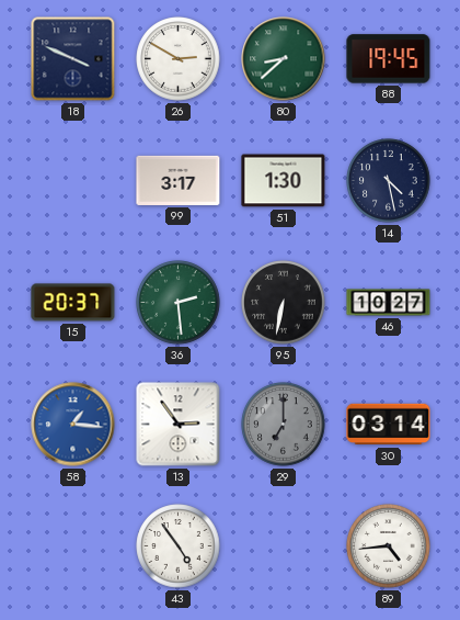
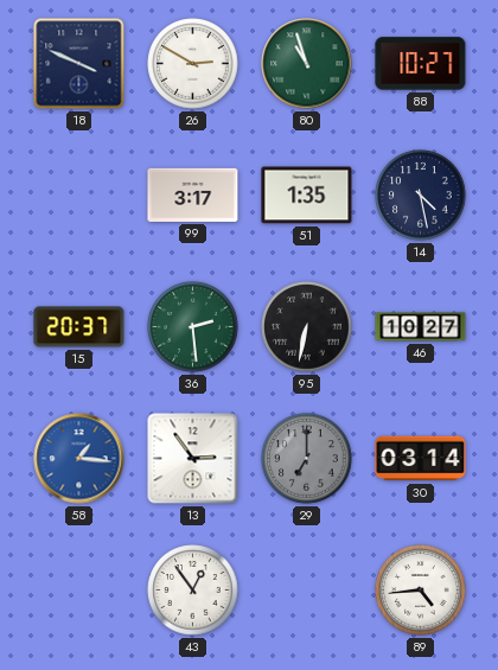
80: 8:38 -> 10:57
88: 19:45 -> 10:27
51: 1:30 -> 1:35
43: 4:54 -> 12:54
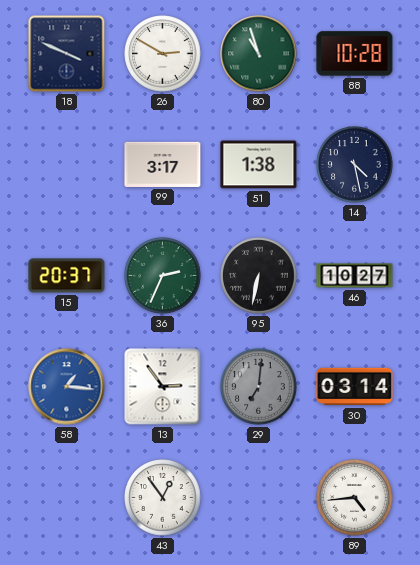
88: 10:27 -> 10:28
51: 1:35 -> 1:38
36: 2:29 -> 2:34
29: 7:00 -> 7:01
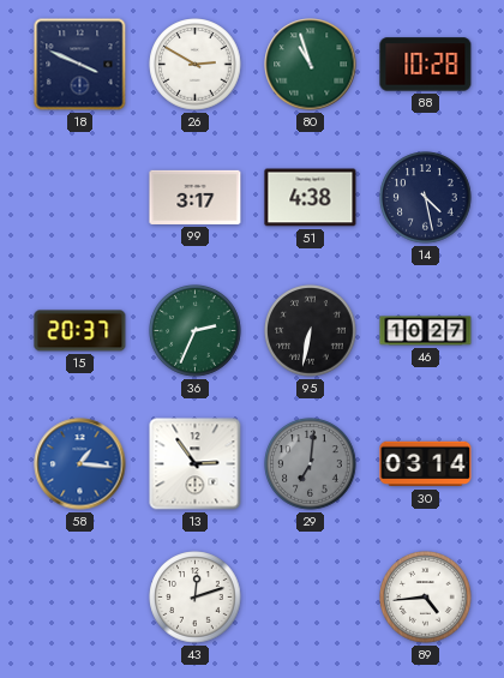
51: 1:38 -> 4:38
43: 12:54 -> 12:12
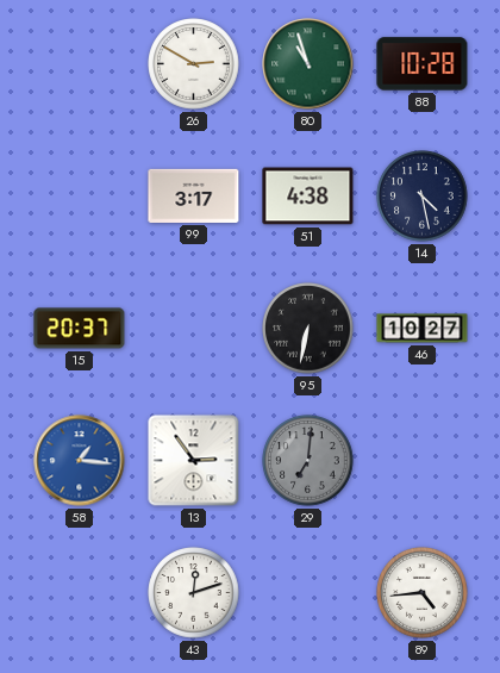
18: 3:49 -> none
36: 2:34 -> none
30: 03:14 -> none
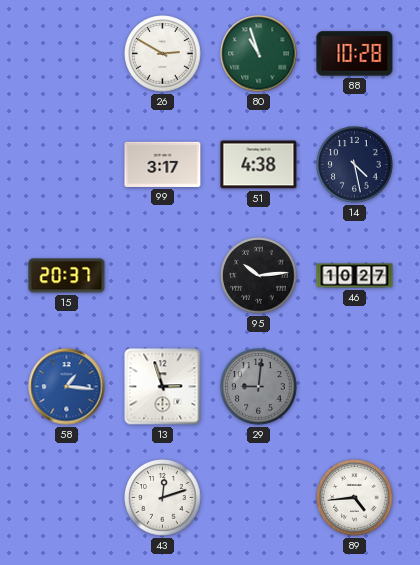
95: 6:32 -> 10:14
13: 2:54 -> 2:57
29: 7:01 -> 9:01
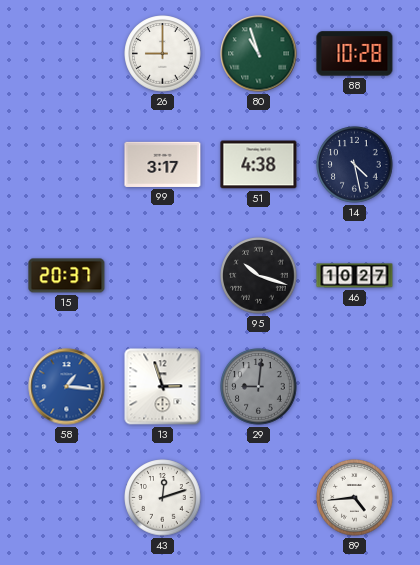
26: 2:50 -> 9:00
95: 10:14 -> 10:18
